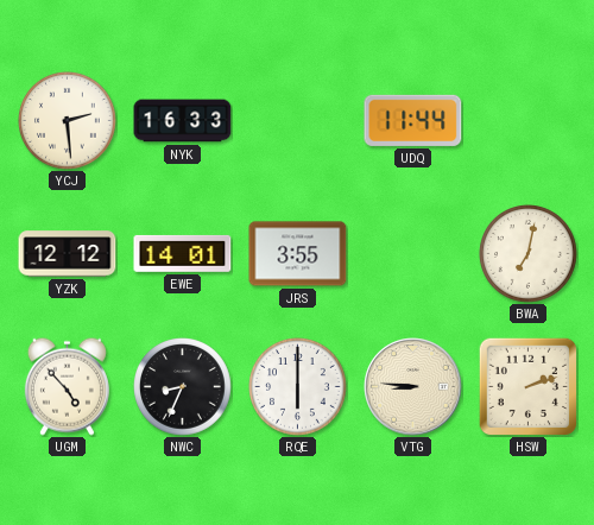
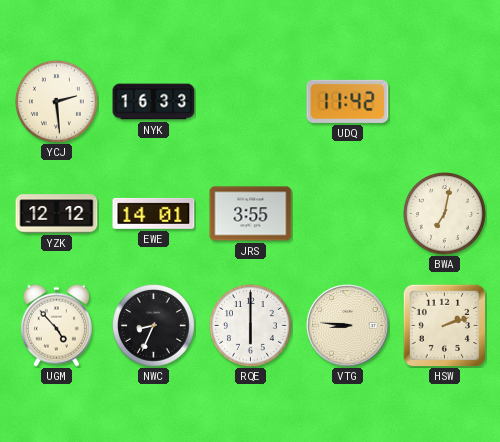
UDQ: 11:44 -> 11:42
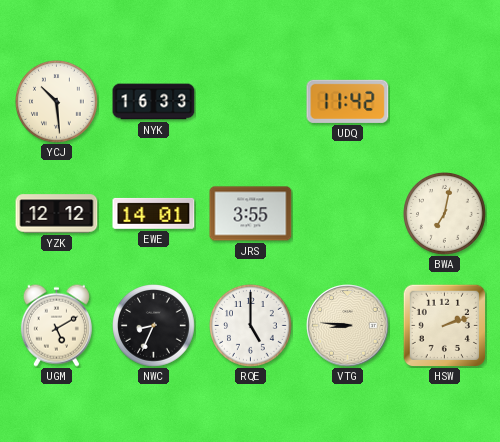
YCJ: 2:29 -> 10:29
UGM: 4:53 -> 5:10
RQE: 6:00 -> 5:00
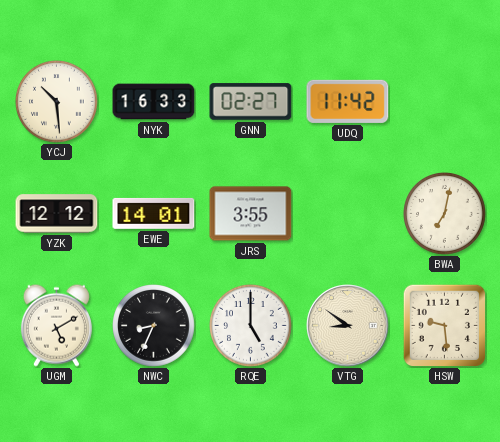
GNN: none -> 02:27
VTG: 8:46 -> 8:51
HSW: 2:12 -> 9:29
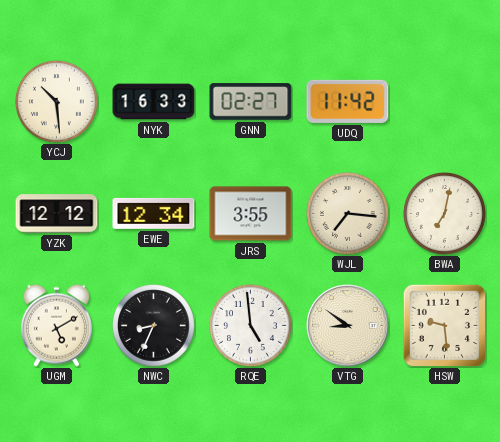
EWE: 14:01 -> 12:34
WJL: none -> 7:16
RQE: 5:00 -> 4:59
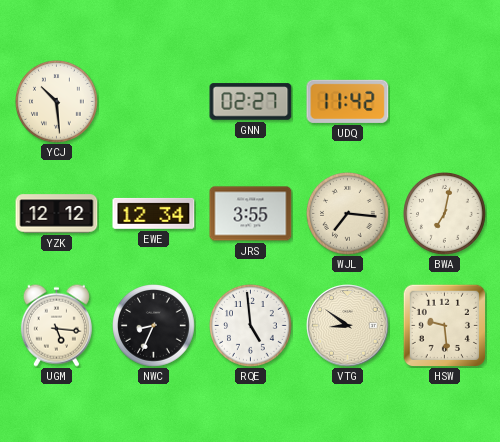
NYK: 16:33 -> none
UGM: 5:10 -> 5:16
